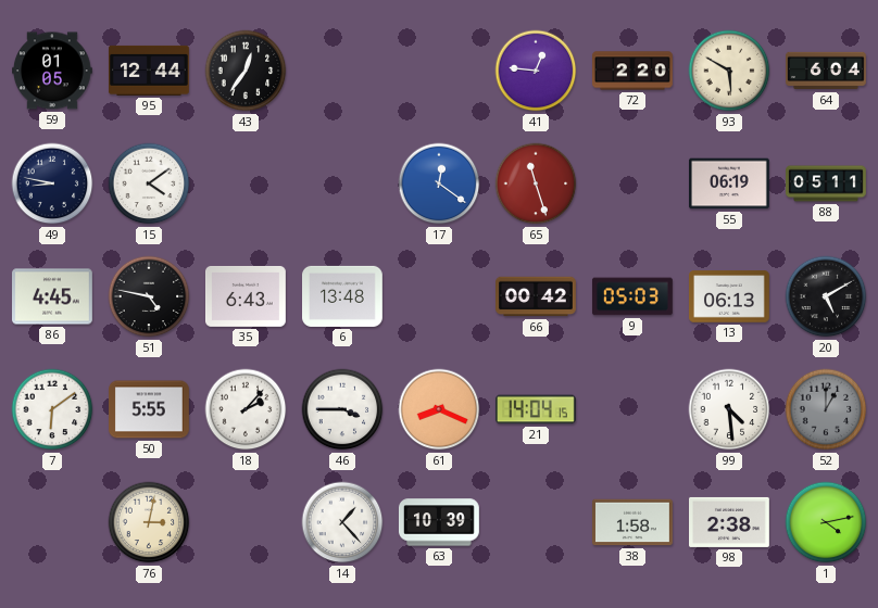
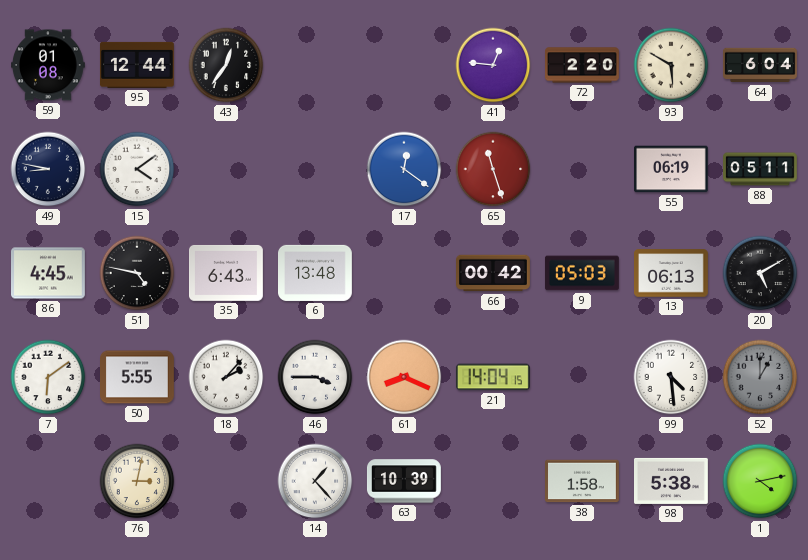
59: 01:05 -> 01:08
98: 2:38 -> 5:38
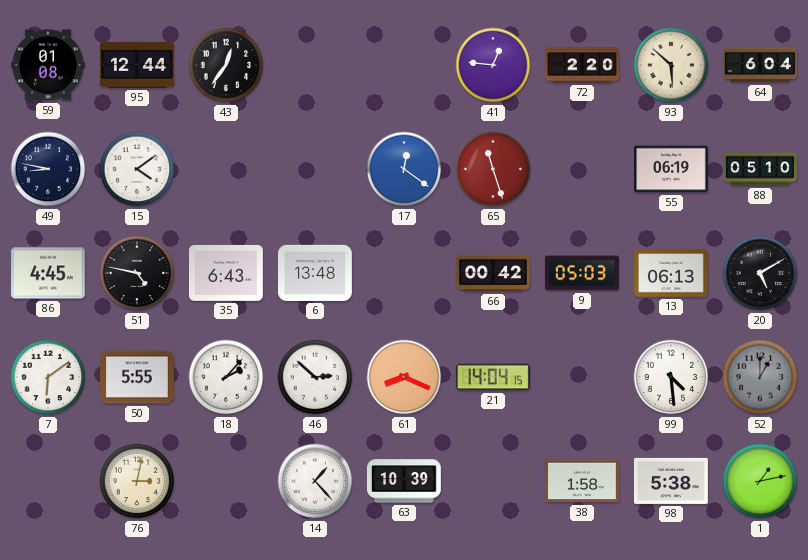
93: 5:50 -> 5:52
88: 05:11 -> 05:10
46: 3:45 -> 2:52
1: 4:13 -> 1:13
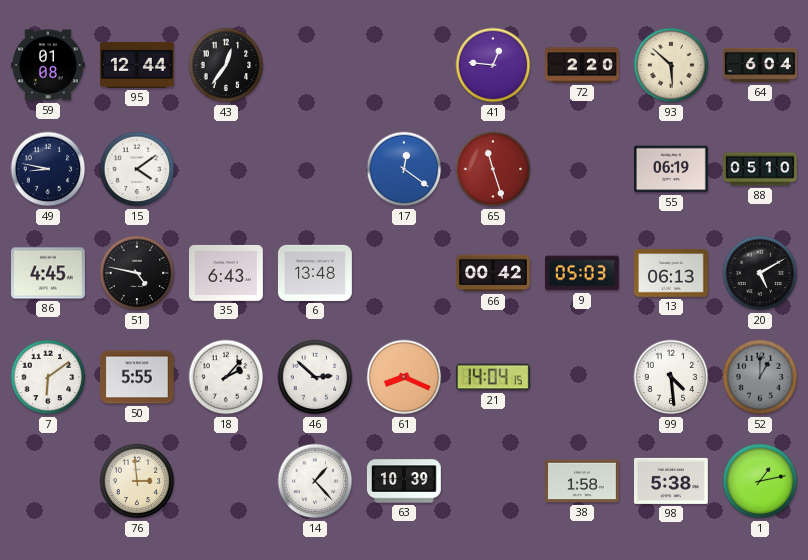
76: 3:02 -> 2:59
